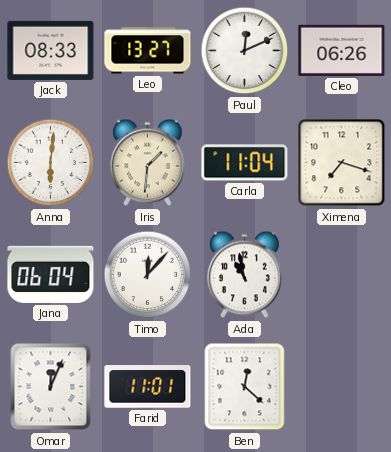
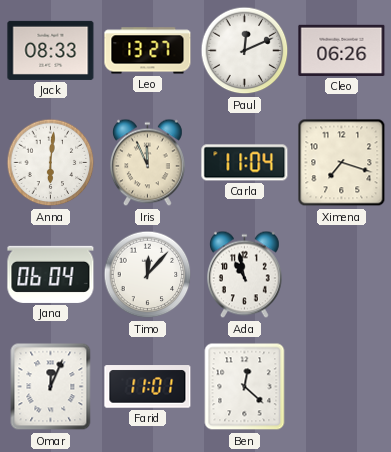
Iris: 1:31 -> 11:56
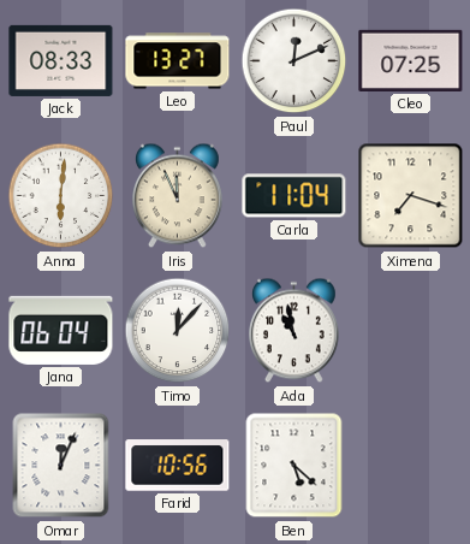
Cleo: 06:26 -> 07:25
Farid: 11:01 -> 10:56
Ben: 12:22 -> 5:22
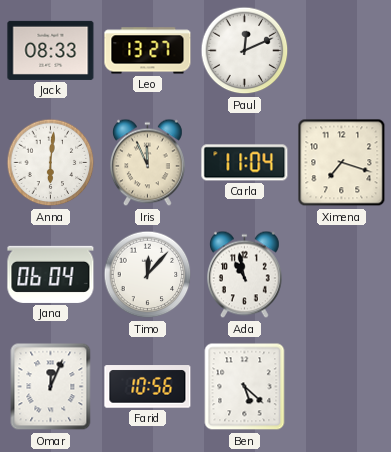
Cleo: 07:25 -> none
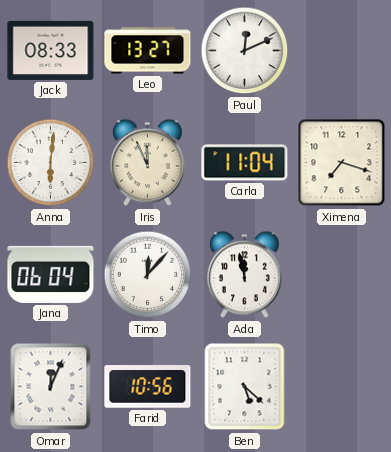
Ada: 10:58 -> 11:58
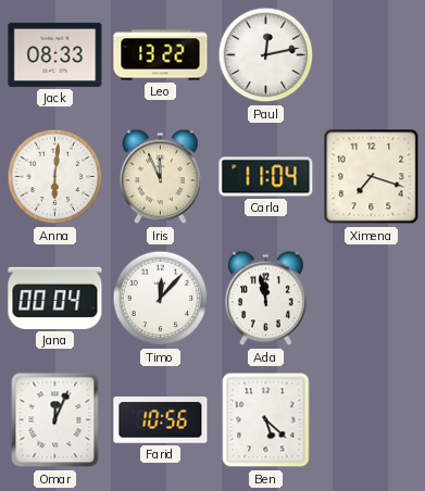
Leo: 13:27 -> 13:22
Paul: 12:11 -> 12:13
Jana: 06:04 -> 00:04
